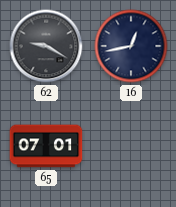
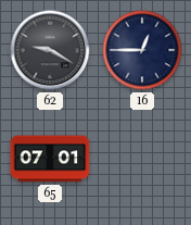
16: 12:43 -> 12:45
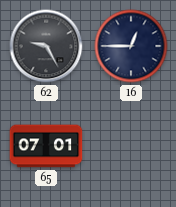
62: 9:20 -> 9:25
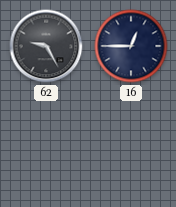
65: 07:01 -> none
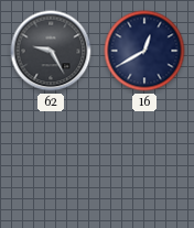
16: 12:45 -> 12:40
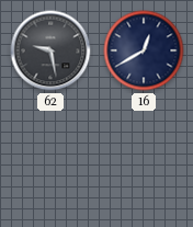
62: 9:25 -> 9:28
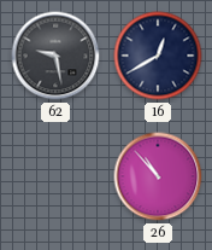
26: none -> 10:53
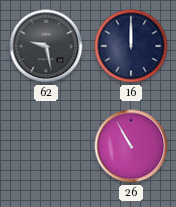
16: 12:40 -> 12:00
26: 10:53 -> 10:55
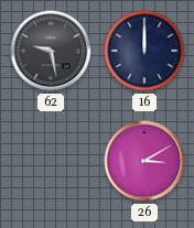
26: 10:55 -> 3:10
